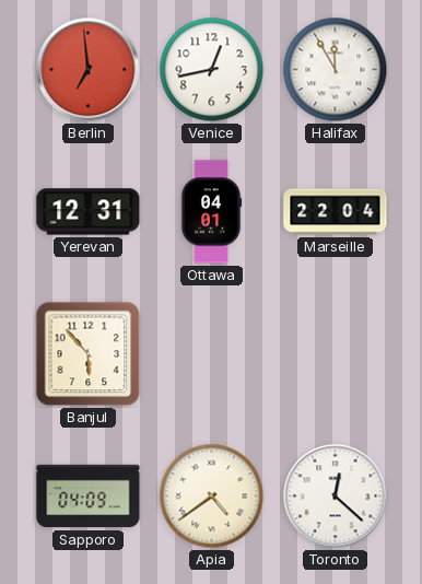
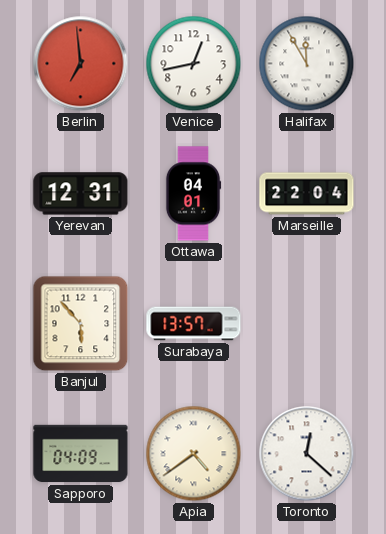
Surabaya: none -> 13:57
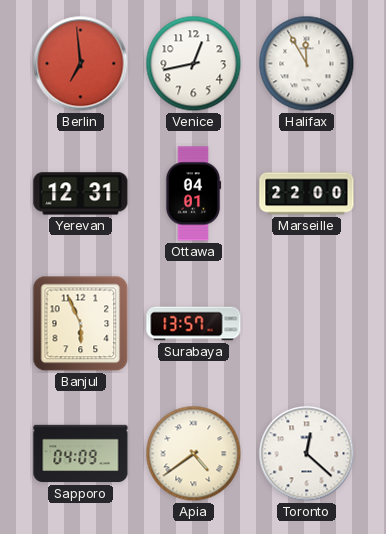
Marseille: 22:04 -> 22:00
Banjul: 5:53 -> 5:56
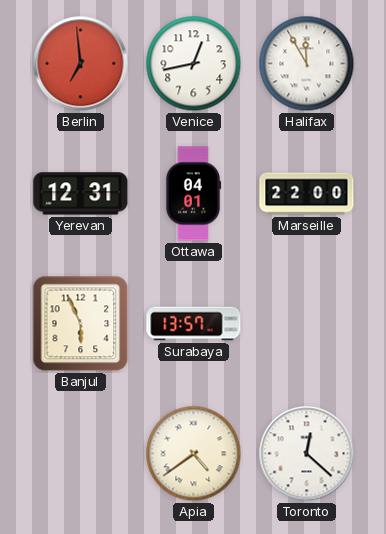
Sapporo: 04:09 -> none
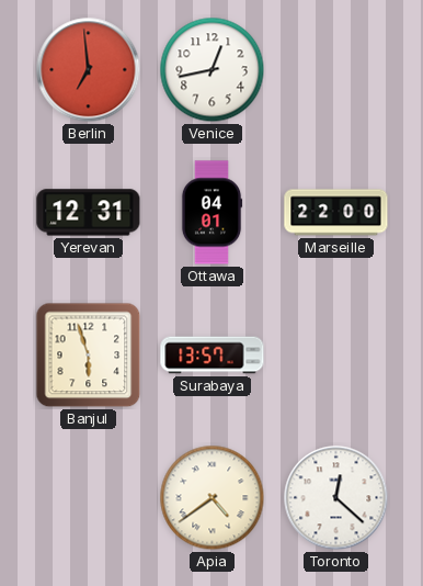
Halifax: 11:55 -> none
Banjul: 5:56 -> 5:57
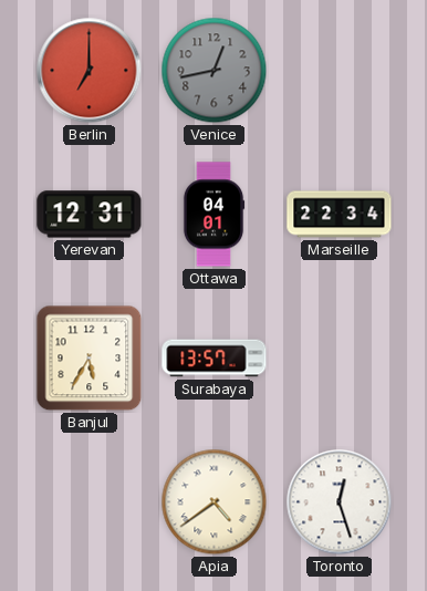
Berlin: 6:59 -> 7:00
Venice dial: white -> grey
Marseille: 22:00 -> 22:34
Banjul: 5:57 -> 5:35
Toronto: 12:22 -> 12:27
